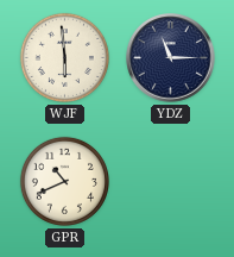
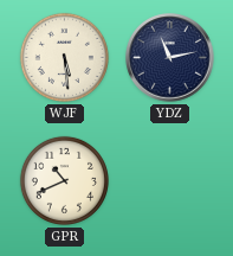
WJF: 5:59 -> 5:29
YDZ: 11:15 -> 11:13
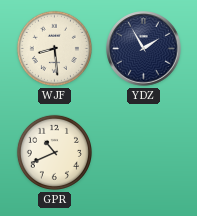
WJF: 5:29 -> 8:29
YDZ: 11:13 -> 1:55
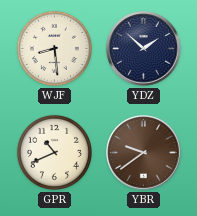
YDZ: 1:55 -> 1:52
YBR: none -> 9:39
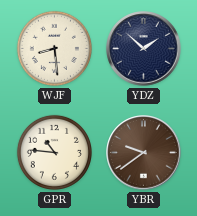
GPR: 10:41 -> 10:46
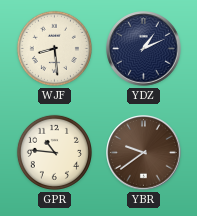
YDZ: 1:52 -> 1:11
